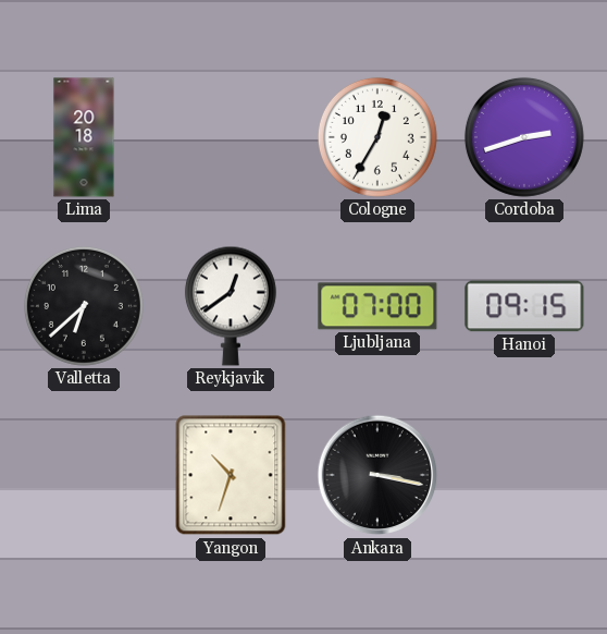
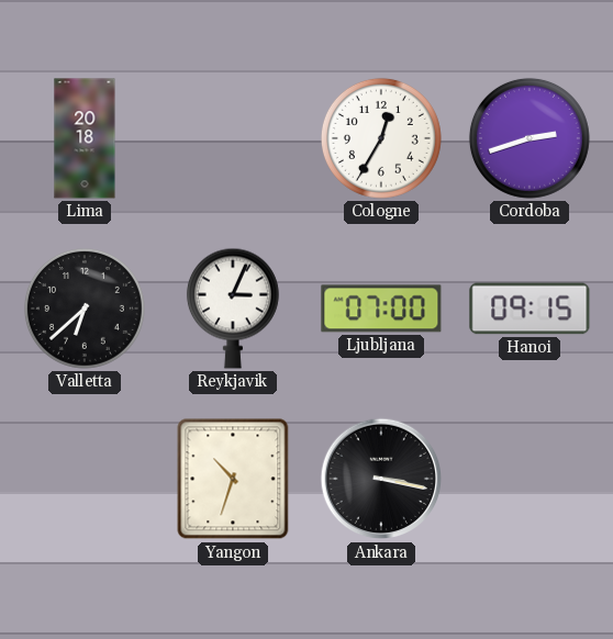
Reykjavik: 12:39 -> 3:04
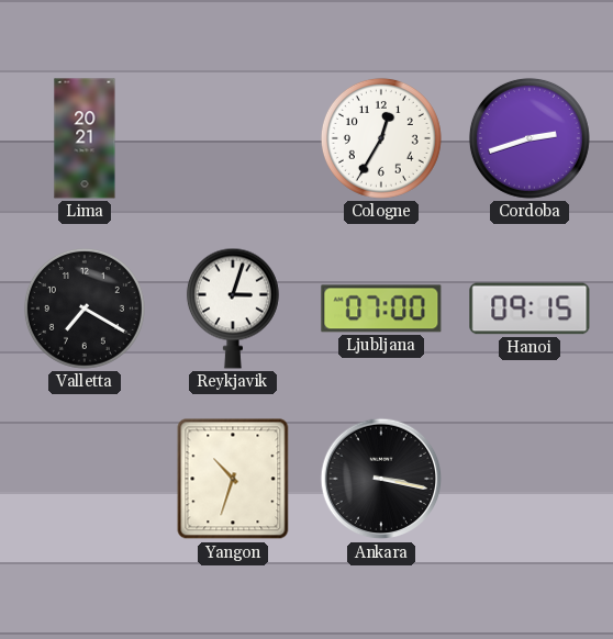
Lima: 20:18 -> 20:21
Valletta: 6:38 -> 7:20
Reykjavik: 3:04 -> 3:03
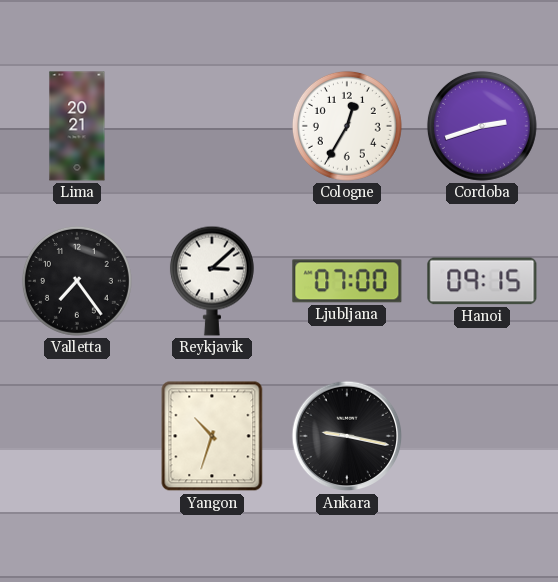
Valletta: 7:20 -> 7:24
Reykjavik: 3:03 -> 3:08
Ankara: 3:17 -> 9:17
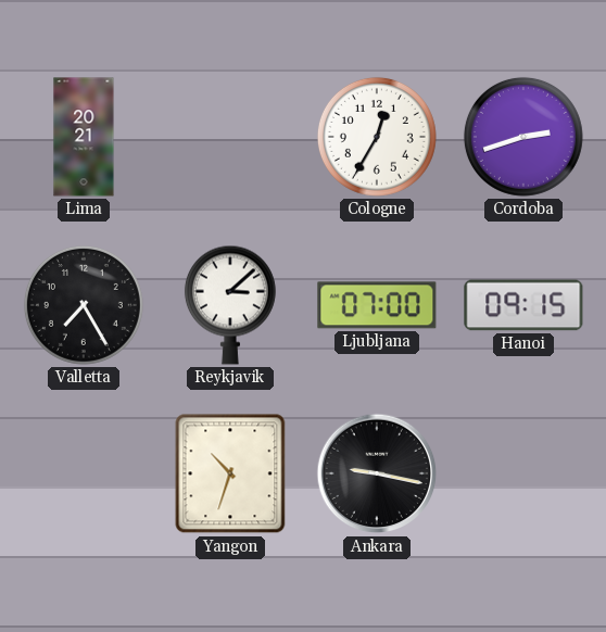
Valletta: 7:24 -> 7:25
